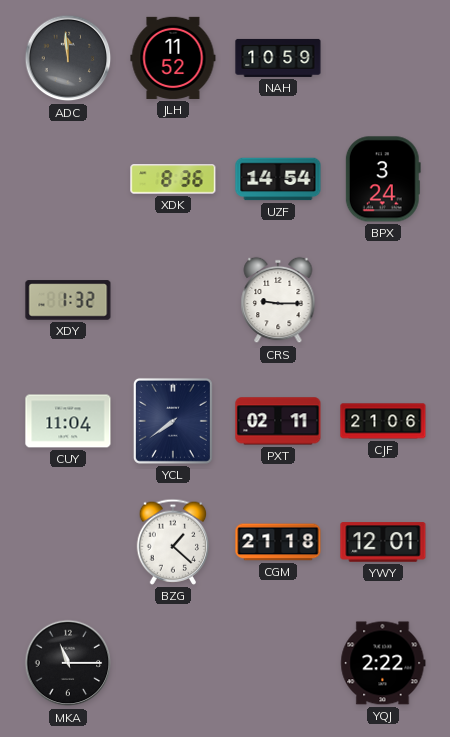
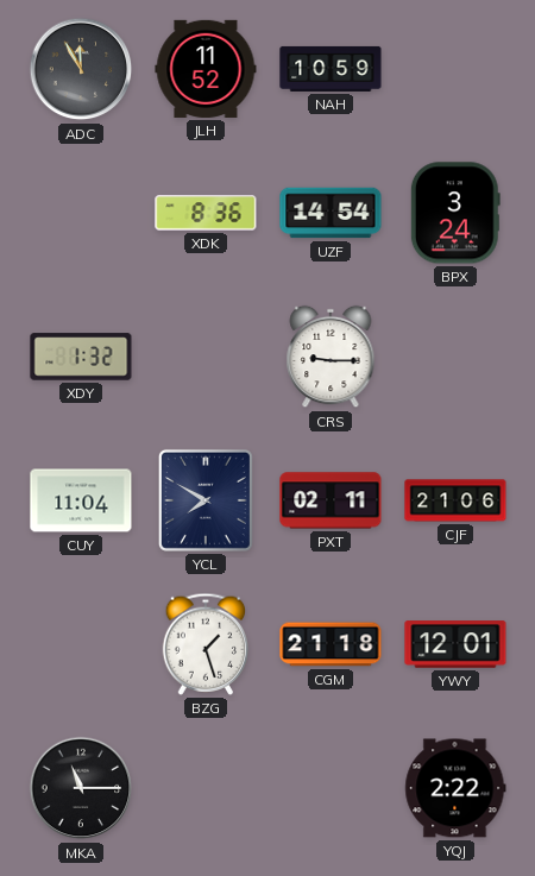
ADC: 11:59 -> 11:55
YCL: 7:39 -> 7:50
BZG: 1:22 -> 1:27
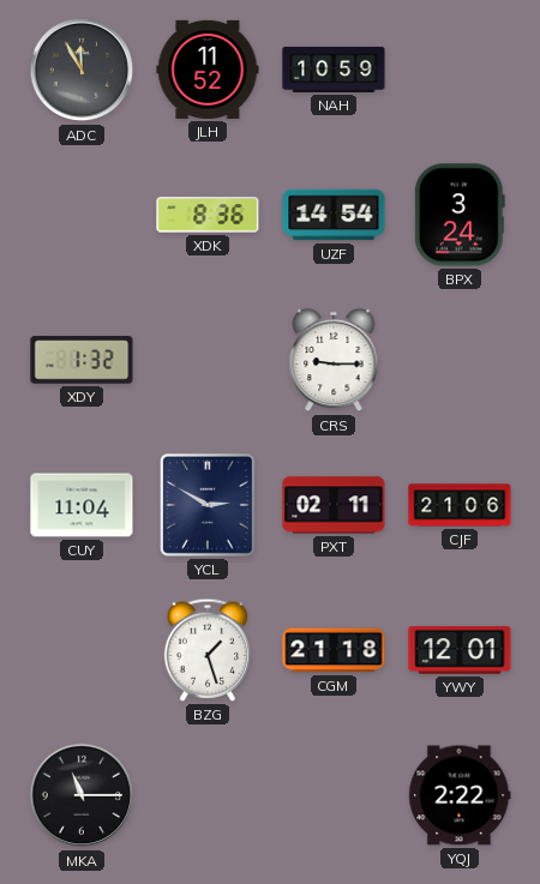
YCL: 7:50 -> 2:50
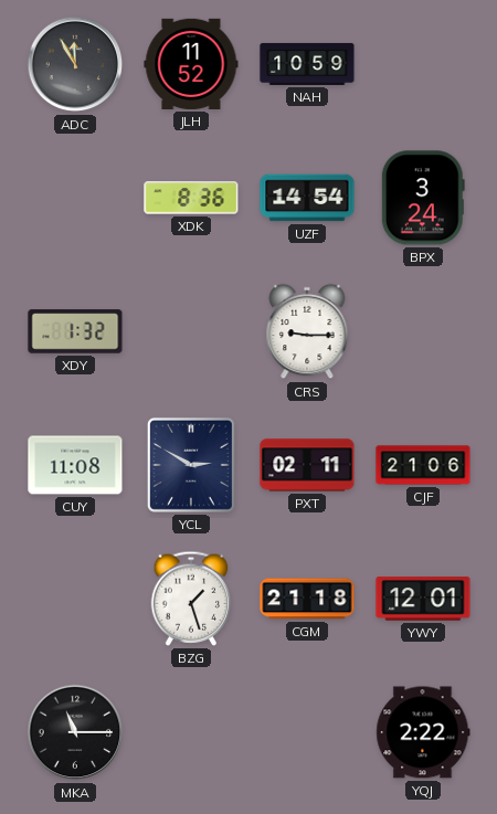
CUY: 11:04 -> 11:08
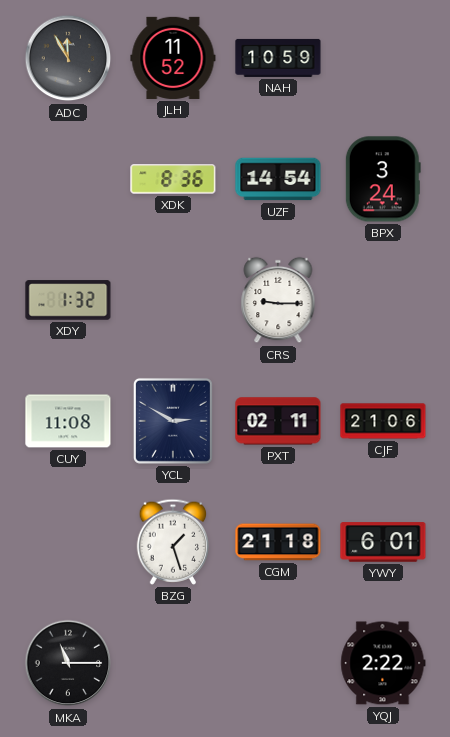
YWY: 12:01 -> 6:01
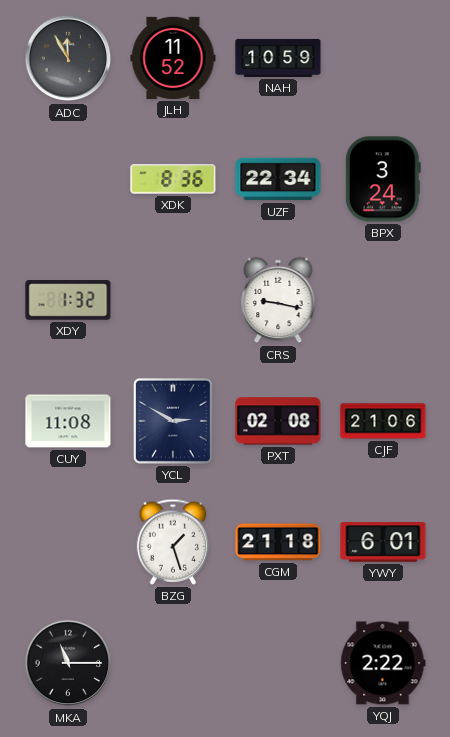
UZF: 14:54 -> 22:34
CRS: 9:15 -> 9:17
PXT: 02:11 -> 02:08
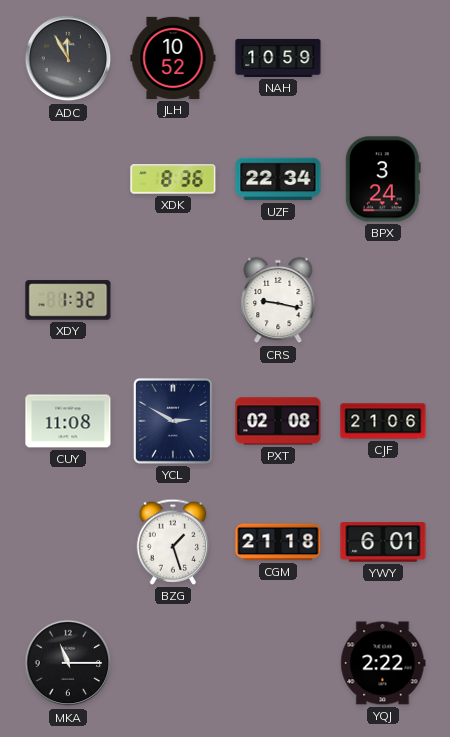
JLH: 11:52 -> 10:52
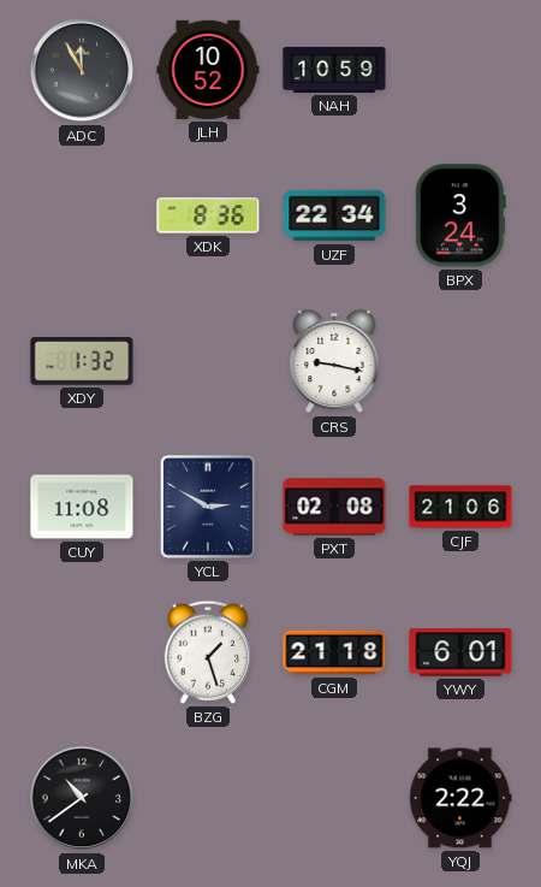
MKA: 11:15 -> 10:39
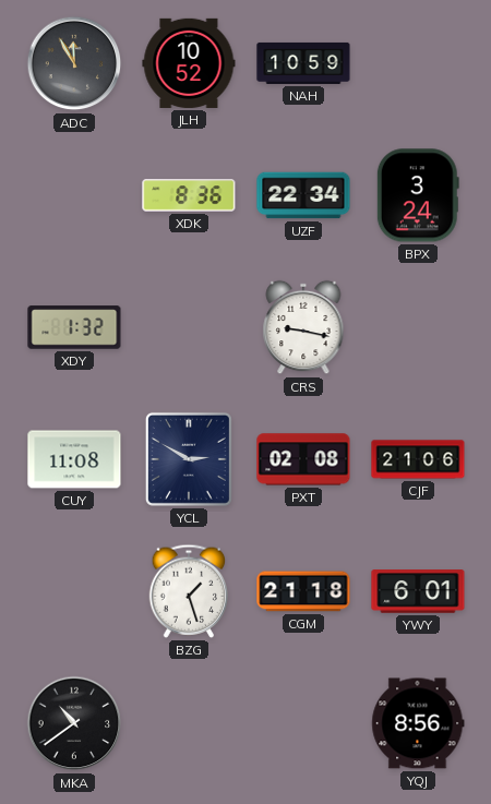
YQJ: 2:22 -> 8:56
